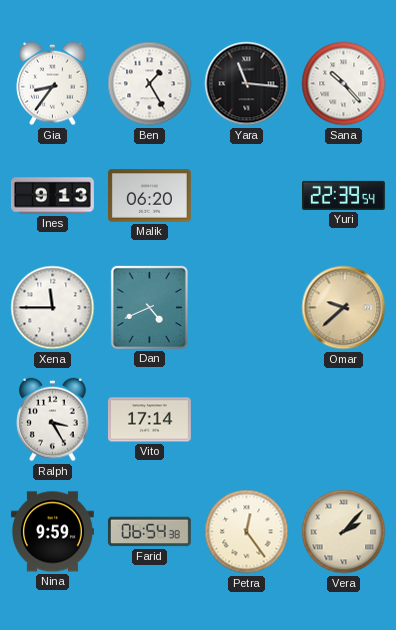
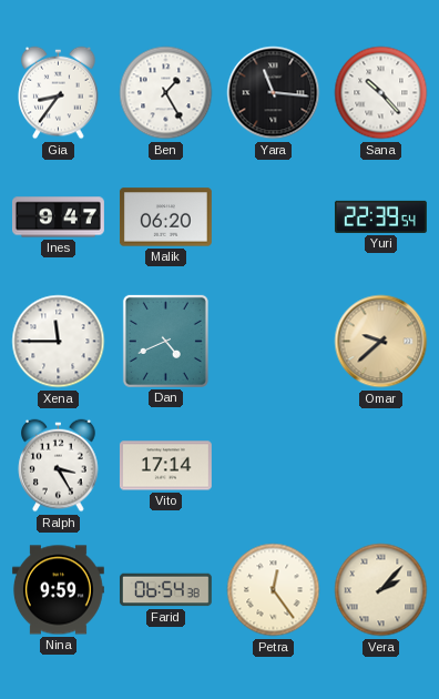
Ines: 9:13 -> 9:47
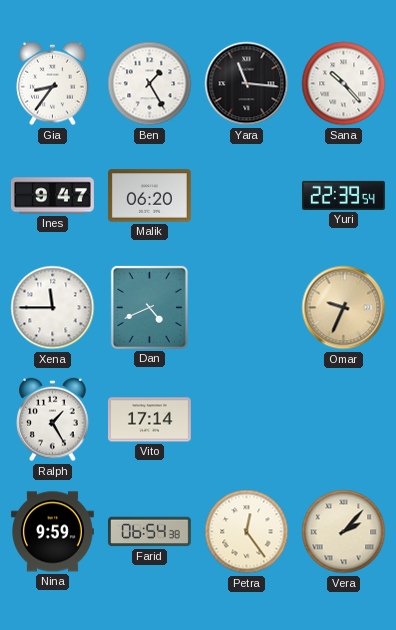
Omar: 9:38 -> 9:34
Ralph: 3:25 -> 1:25
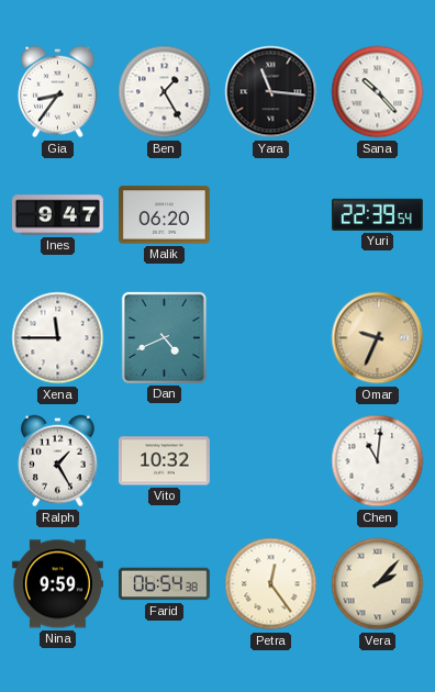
Vito: 17:14 -> 10:32
Chen: none -> 11:01
